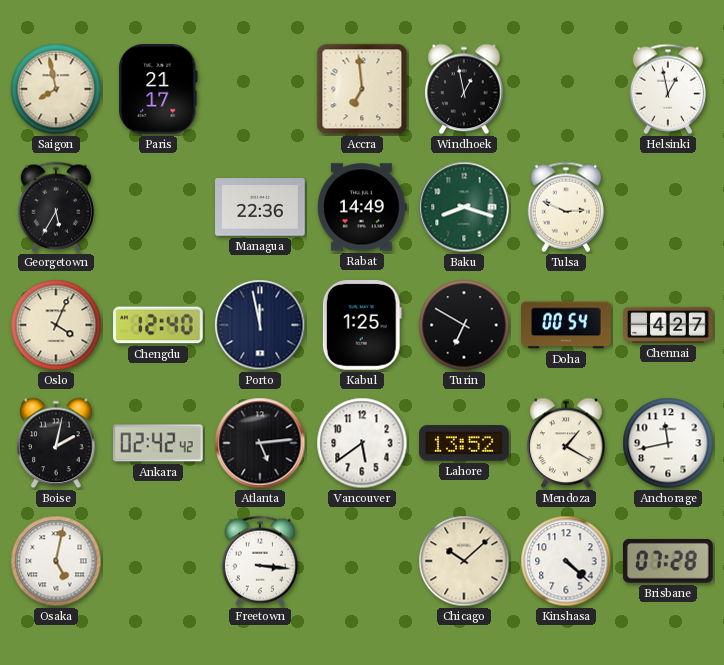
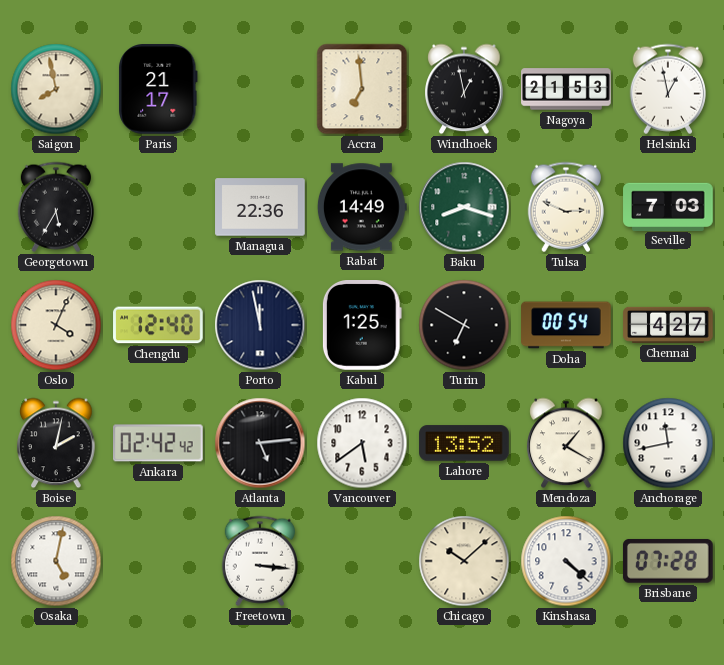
Nagoya: none -> 21:53
Seville: none -> 7:03
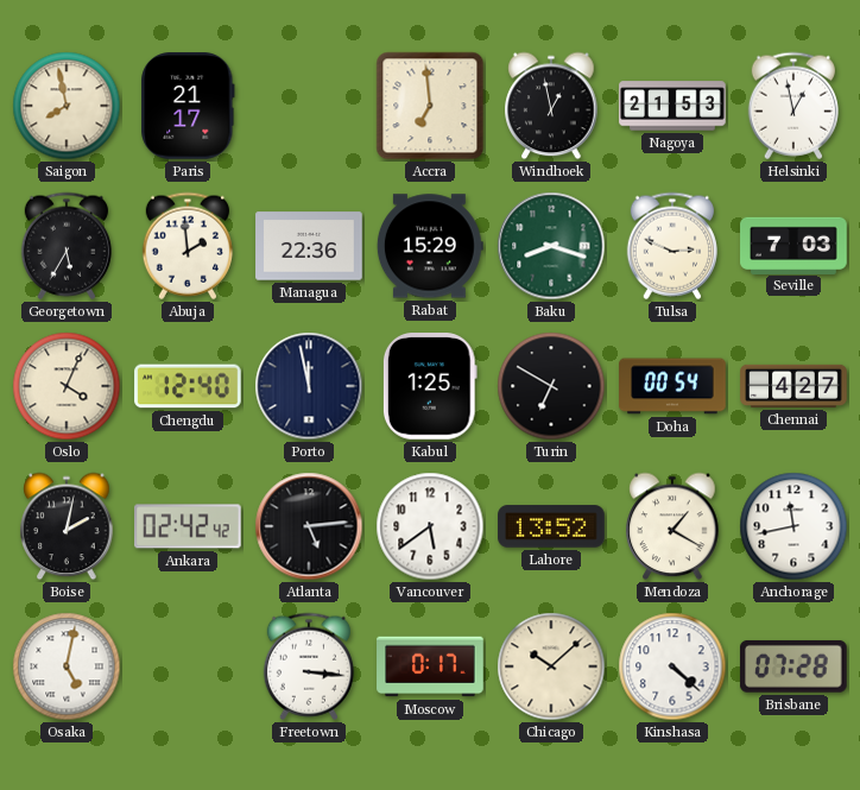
Abuja: none -> 1:59
Rabat: 14:49 -> 15:29
Moscow: none -> 0:17
